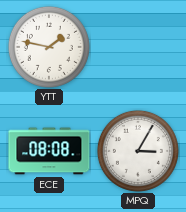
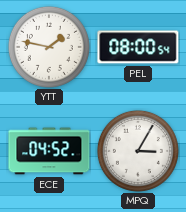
PEL: none -> 08:00
ECE: 08:08 -> 04:52
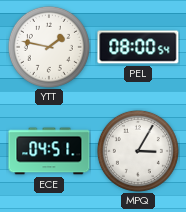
ECE: 04:52 -> 04:51
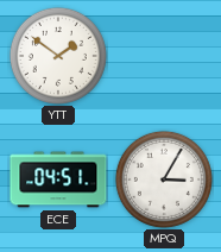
YTT: 1:47 -> 1:51
PEL: 08:00 -> none
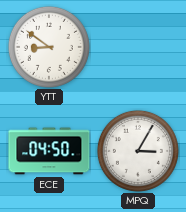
YTT: 1:51 -> 8:51
ECE: 04:51 -> 04:50
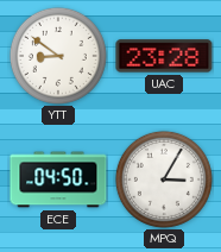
UAC: none -> 23:28
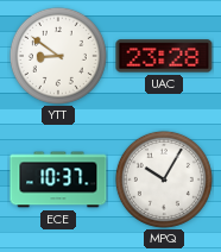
ECE: 04:50 -> 10:37
MPQ: 3:05 -> 10:05
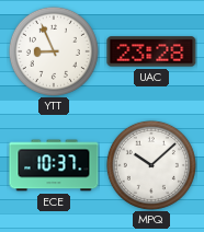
YTT: 8:51 -> 8:56
MPQ: 10:05 -> 10:08
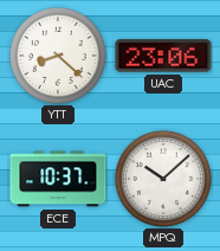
YTT: 8:56 -> 8:22
UAC: 23:28 -> 23:06
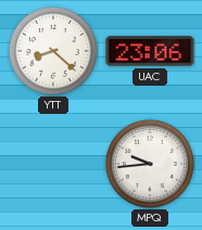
ECE: 10:37 -> none
MPQ: 10:08 -> 9:44
